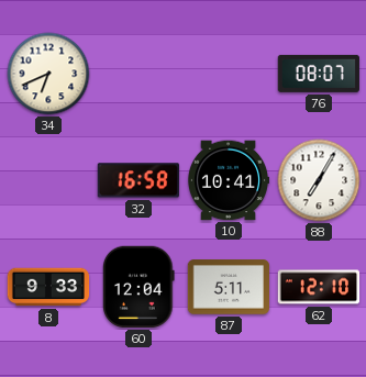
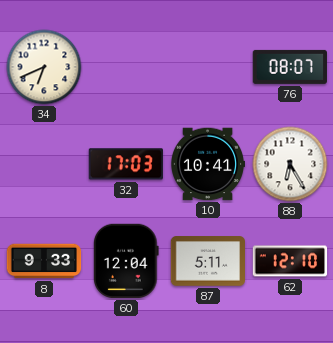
32: 16:58 -> 17:03
88: 7:05 -> 6:25
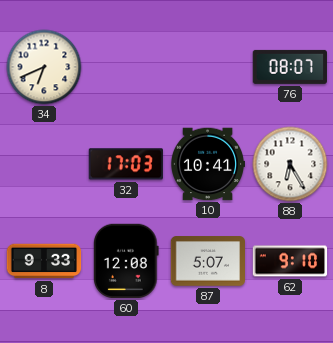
60: 12:04 -> 12:08
87: 5:11 -> 5:07
62: 12:10 -> 9:10
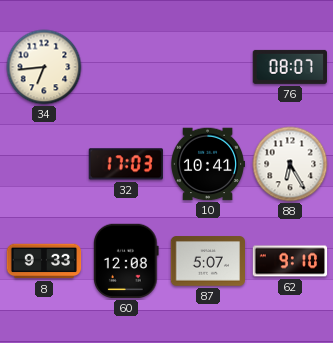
34: 6:41 -> 6:44
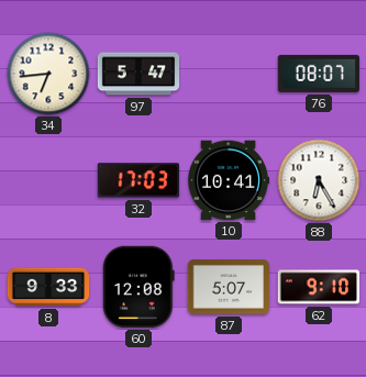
97: none -> 5:47
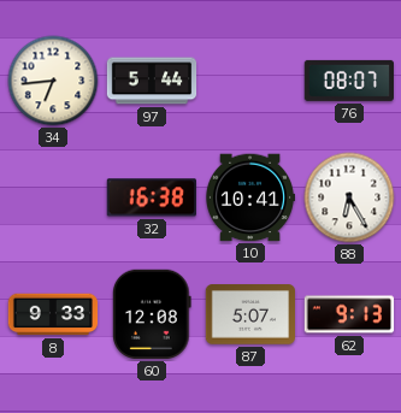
97: 5:47 -> 5:44
32: 17:03 -> 16:38
62: 9:10 -> 9:13
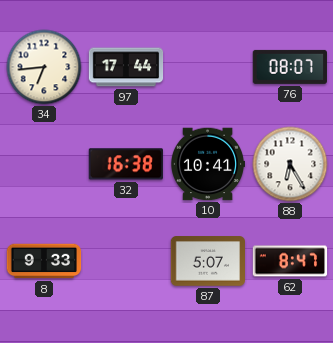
97: 5:44 -> 17:44
60: 12:08 -> none
62: 9:13 -> 8:47
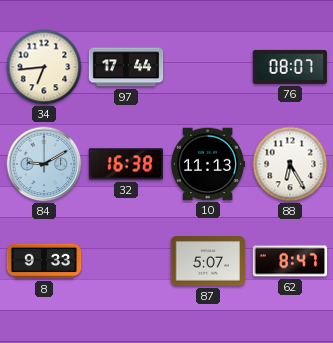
84: none -> 9:10
10: 10:41 -> 11:13
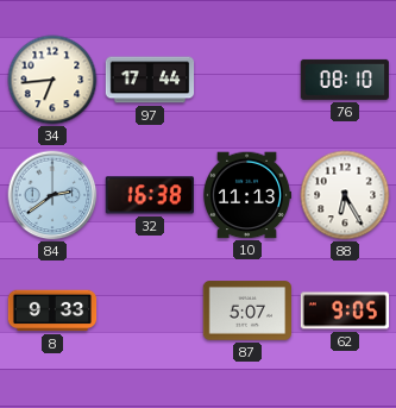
76: 08:07 -> 08:10
84: 9:10 -> 2:39
62: 8:47 -> 9:05
